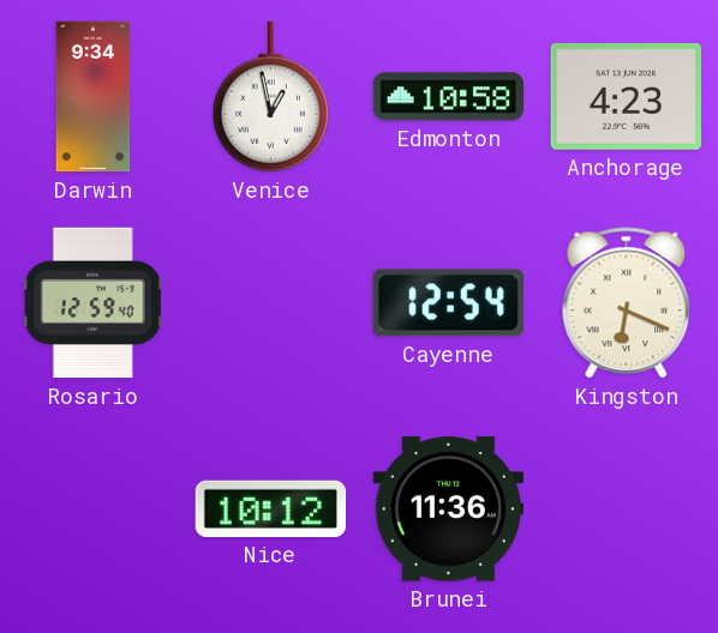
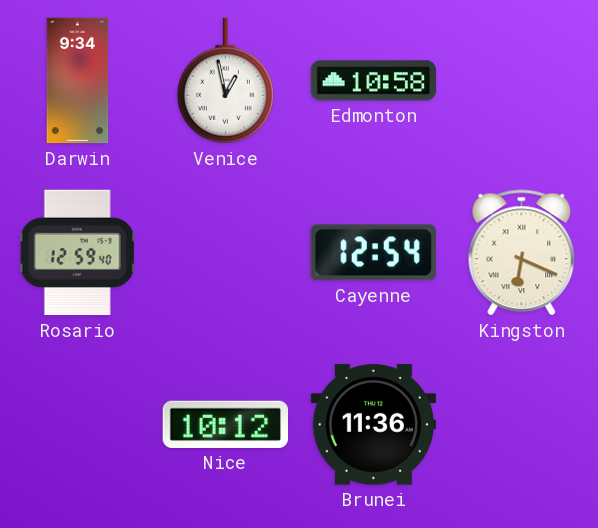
Anchorage: 4:23 -> none
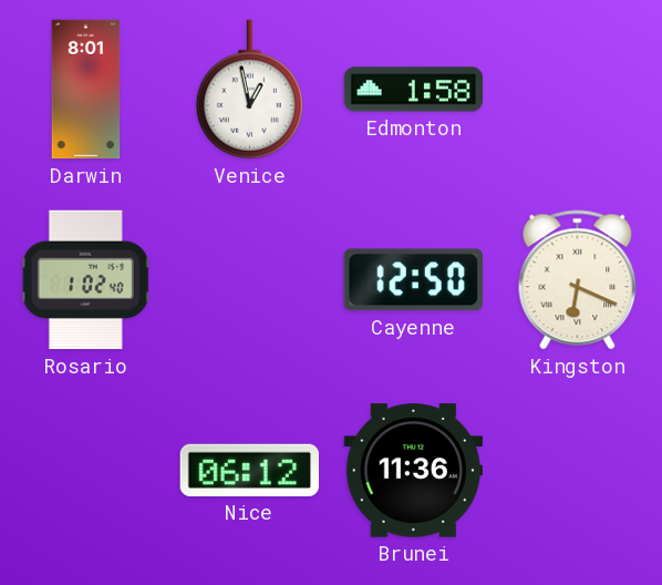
Darwin: 9:34 -> 8:01
Edmonton: 10:58 -> 1:58
Rosario: 12:59 -> 1:02
Cayenne: 12:54 -> 12:50
Nice: 10:12 -> 06:12
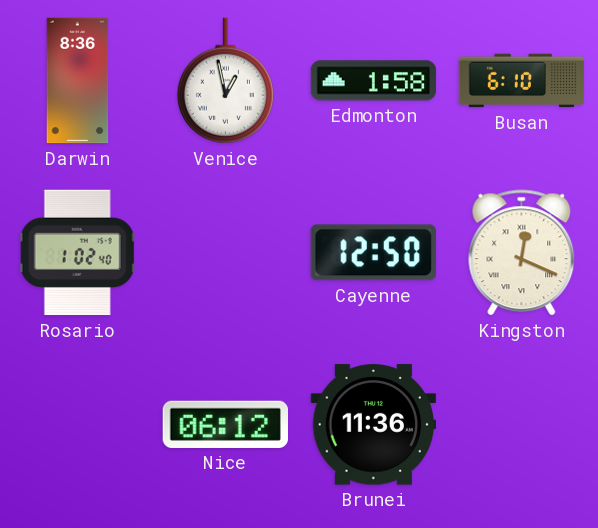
Darwin: 8:01 -> 8:36
Busan: none -> 6:10
Kingston: 6:19 -> 12:19
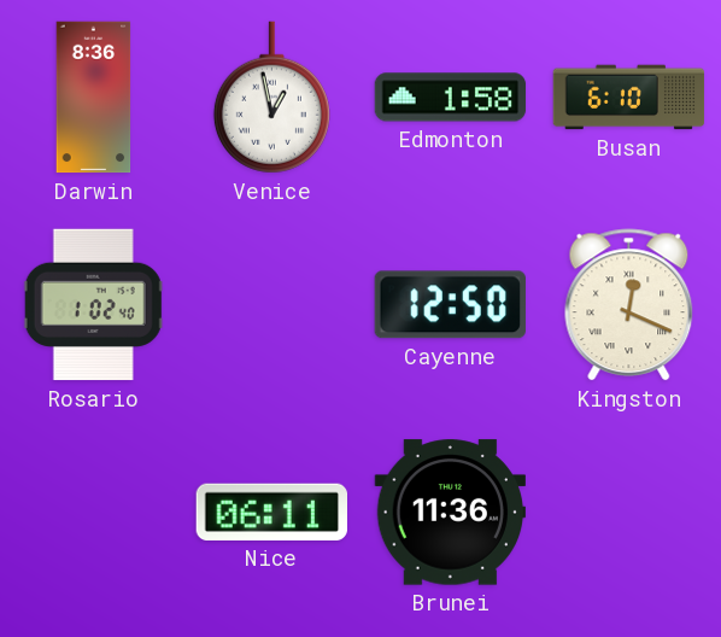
Nice: 06:12 -> 06:11
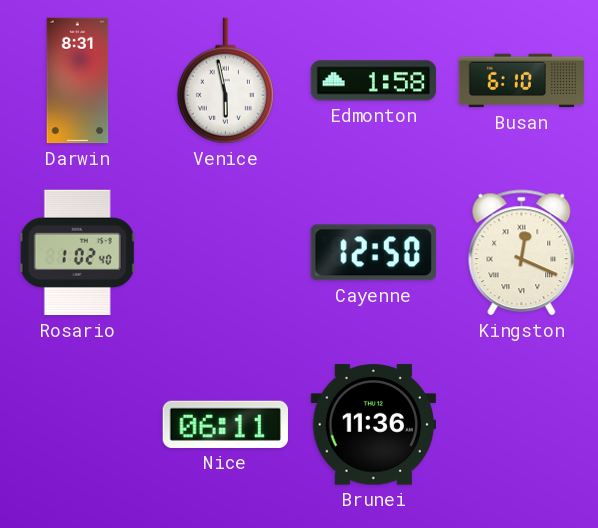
Darwin: 8:36 -> 8:31
Venice: 12:58 -> 5:58
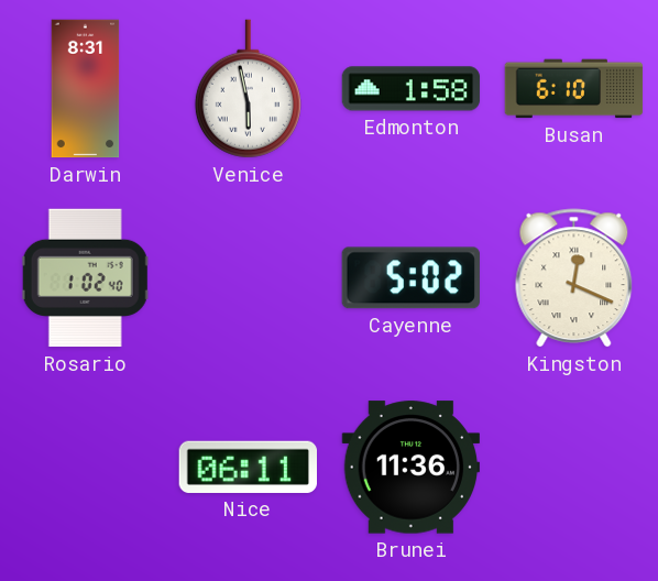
Cayenne: 12:50 -> 5:02
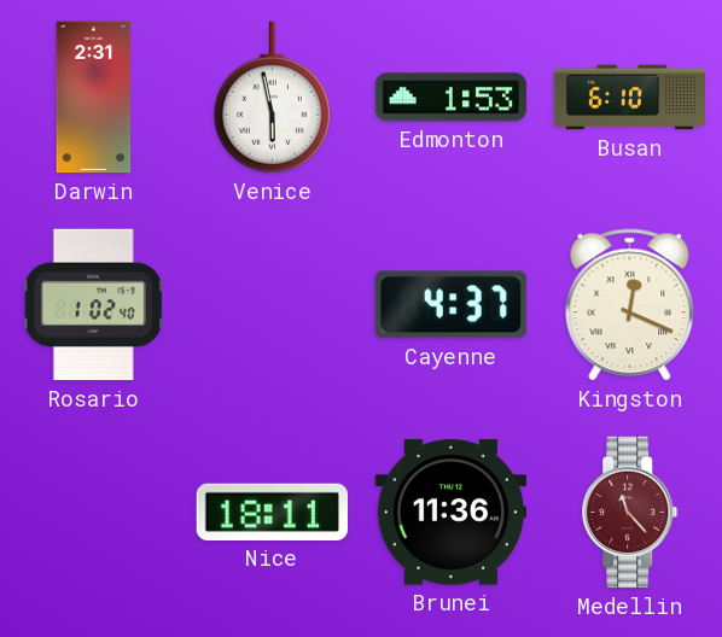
Darwin: 8:31 -> 2:31
Edmonton: 1:58 -> 1:53
Cayenne: 5:02 -> 4:37
Nice: 06:11 -> 18:11
Medellin: none -> 11:23
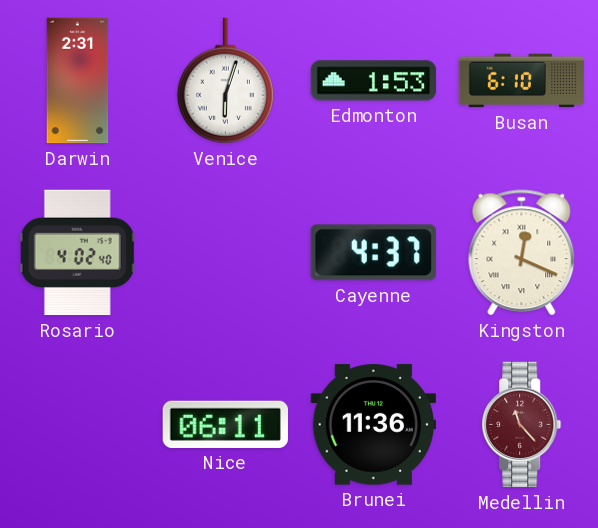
Venice: 5:58 -> 6:03
Rosario: 1:02 -> 4:02
Nice: 18:11 -> 06:11
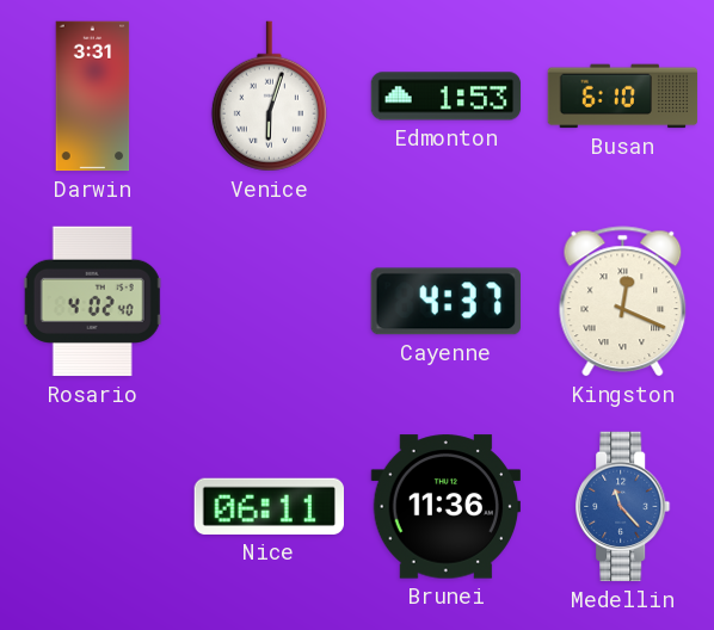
Darwin: 2:31 -> 3:31
Medellin dial: burgundy -> blue
